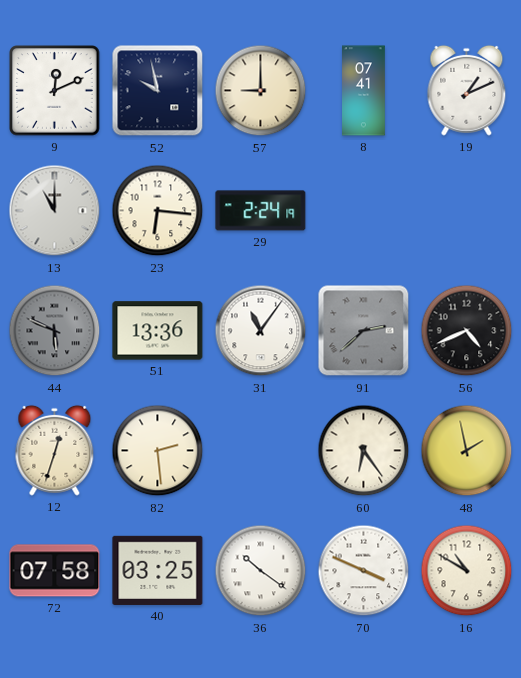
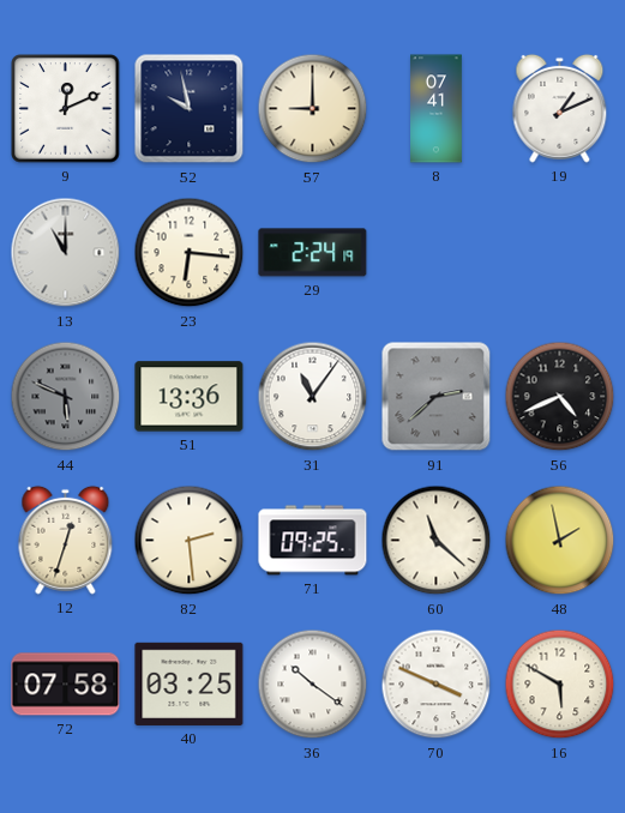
71: none -> 09:25
60: 6:24 -> 11:22
16: 10:50 -> 5:50
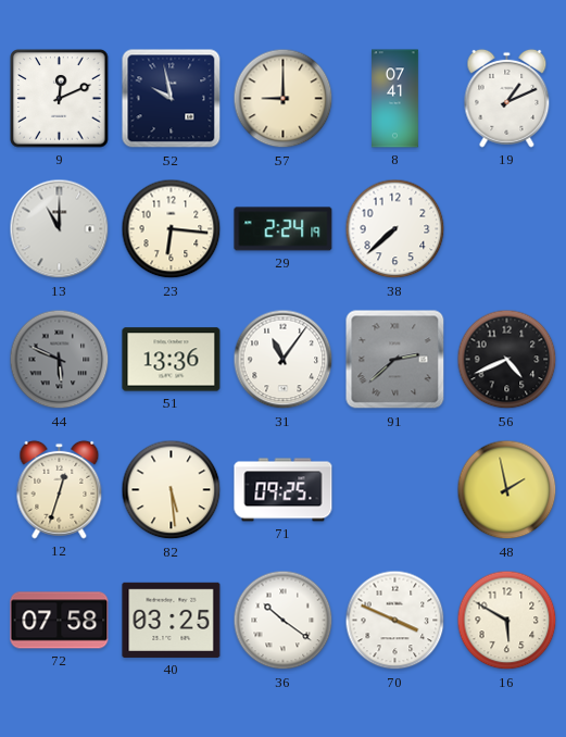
38: none -> 7:38
82: 2:29 -> 5:29
60: 11:22 -> none
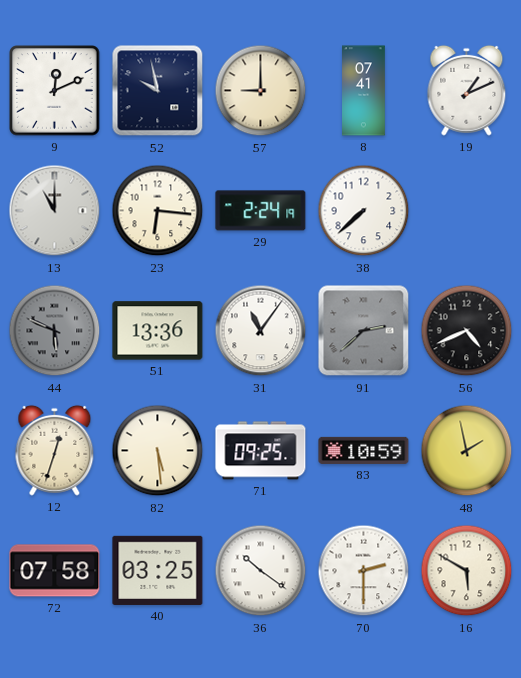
83: none -> 10:59
70: 3:49 -> 2:30
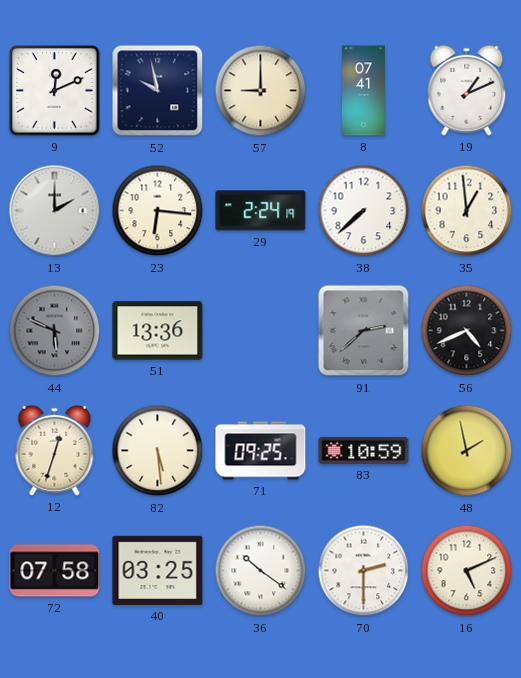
13: 11:00 -> 2:00
35: none -> 12:59
31: 11:06 -> none
16: 5:50 -> 5:11
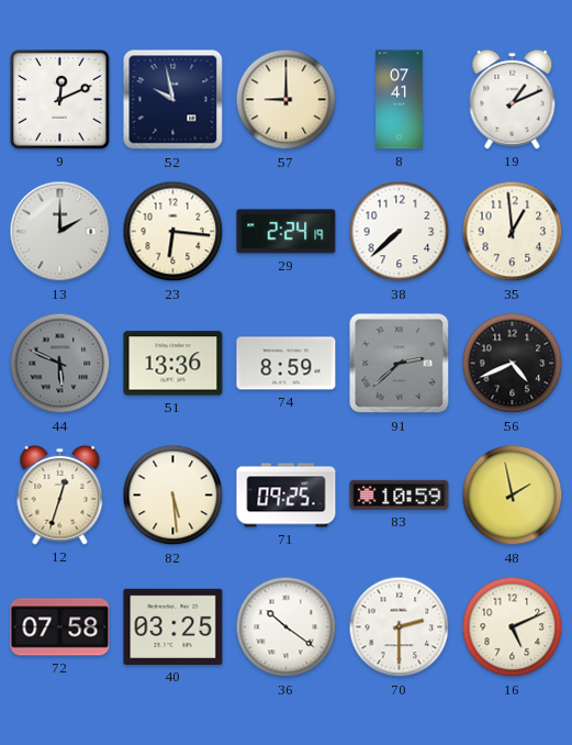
74: none -> 8:59
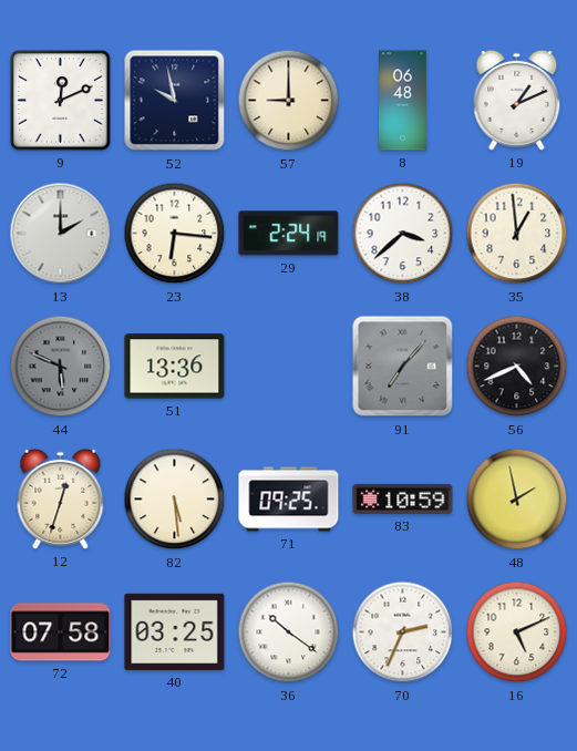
8: 07:41 -> 06:48
38: 7:38 -> 3:38
74: 8:59 -> none
91: 2:38 -> 7:07
70: 2:30 -> 2:34
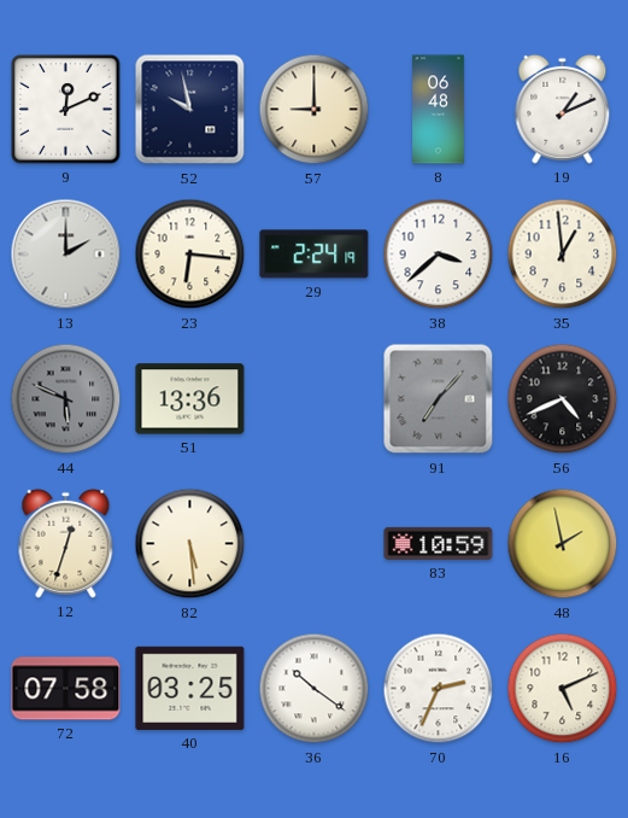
71: 09:25 -> none
